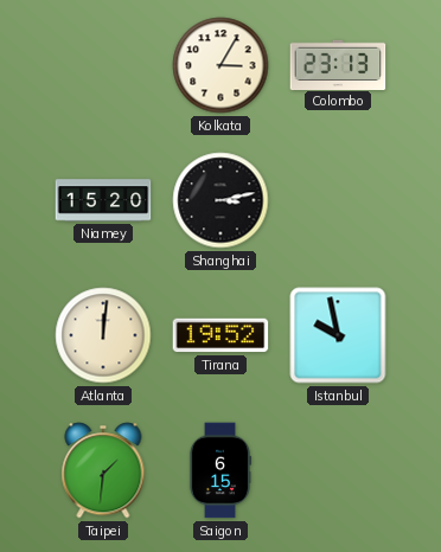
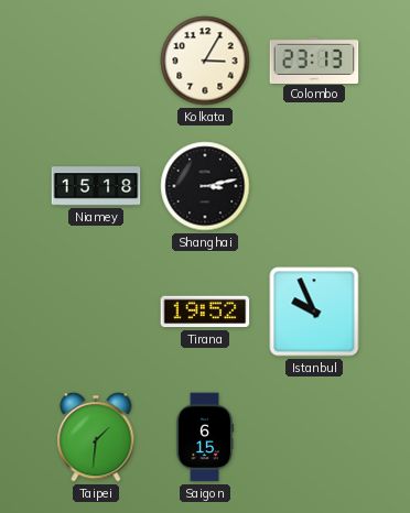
Niamey: 15:20 -> 15:18
Atlanta: 12:01 -> none
Istanbul: 9:58 -> 9:56
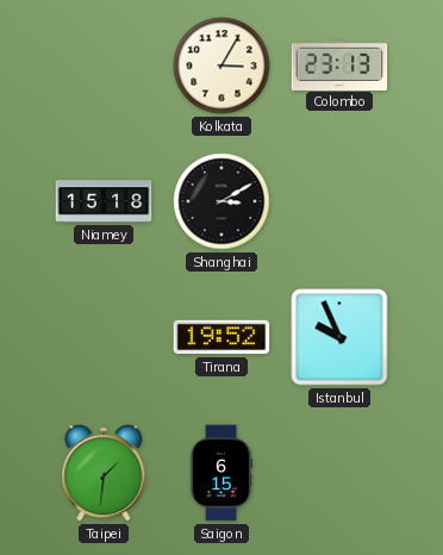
Shanghai: 3:13 -> 3:10
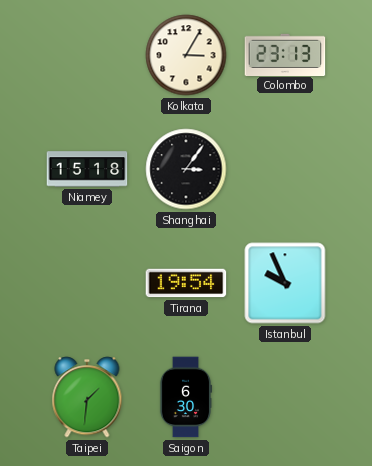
Shanghai: 3:10 -> 3:06
Tirana: 19:52 -> 19:54
Saigon: 6:15 -> 6:30
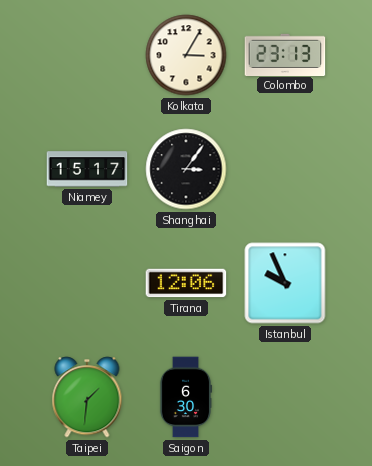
Niamey: 15:18 -> 15:17
Tirana: 19:54 -> 12:06
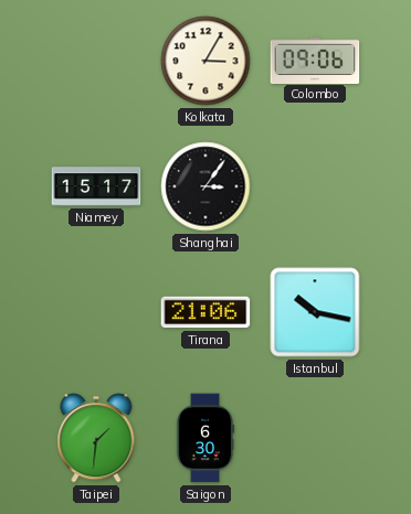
Colombo: 23:13 -> 09:06
Tirana: 12:06 -> 21:06
Istanbul: 9:56 -> 10:17
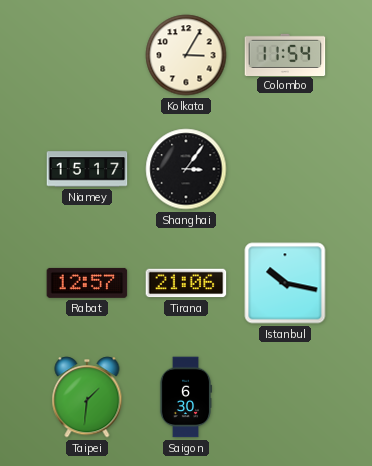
Colombo: 09:06 -> 11:54
Rabat: none -> 12:57
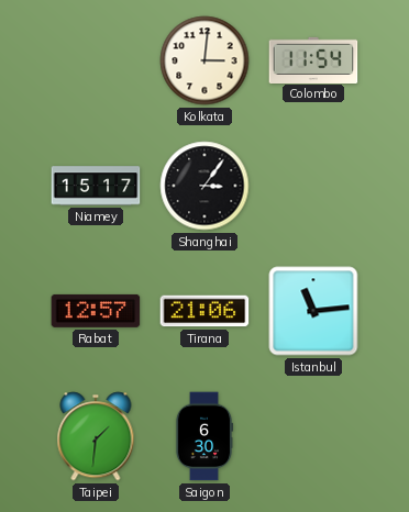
Kolkata: 3:05 -> 3:01
Istanbul: 10:17 -> 11:14
